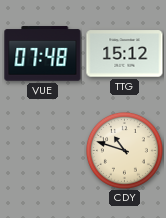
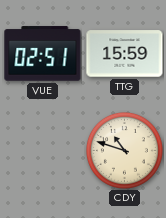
VUE: 07:48 -> 02:51
TTG: 15:12 -> 15:59
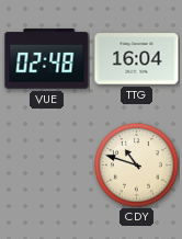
VUE: 02:51 -> 02:48
TTG: 15:59 -> 16:04
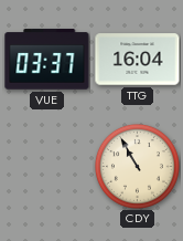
VUE: 02:48 -> 03:37
CDY: 10:48 -> 10:55
